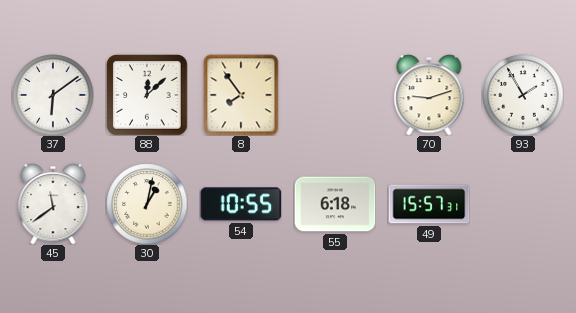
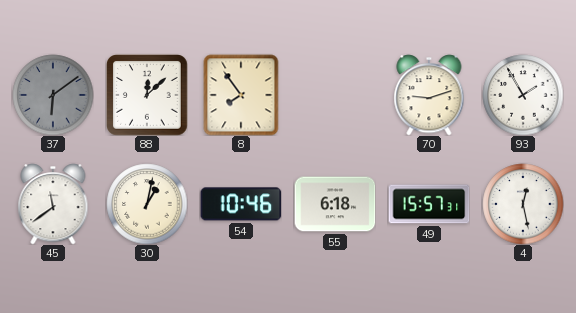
37 dial: white -> grey
54: 10:55 -> 10:46
4: none -> 12:28
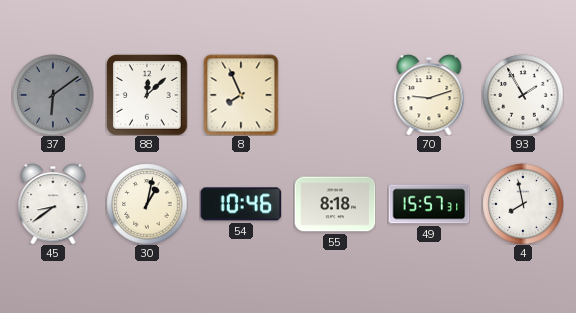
8: 7:54 -> 7:56
45: 11:39 -> 8:39
55: 6:18 -> 8:18
4: 12:28 -> 7:58
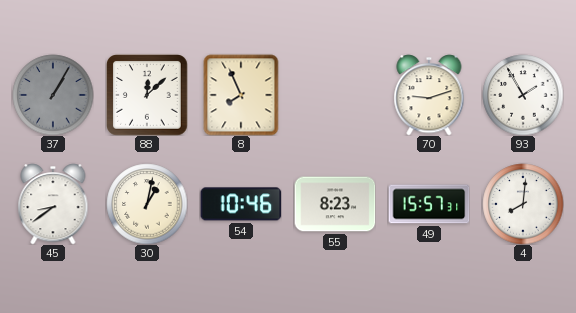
37: 6:09 -> 1:05
55: 8:18 -> 8:23
4: 7:58 -> 8:01
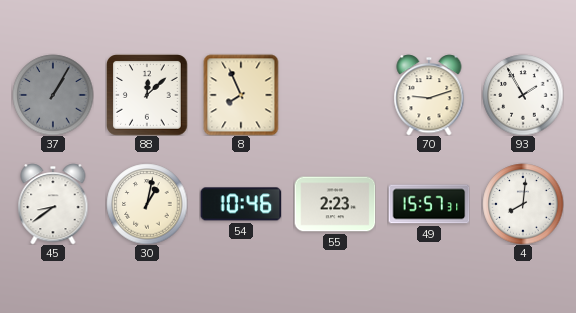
55: 8:23 -> 2:23
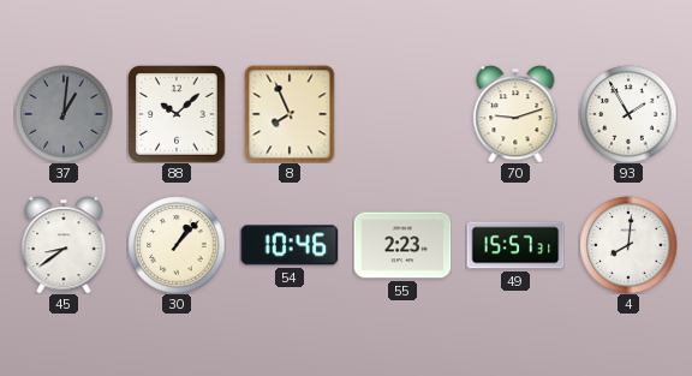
37: 1:05 -> 1:01
88: 12:08 -> 10:08
30: 1:02 -> 1:07
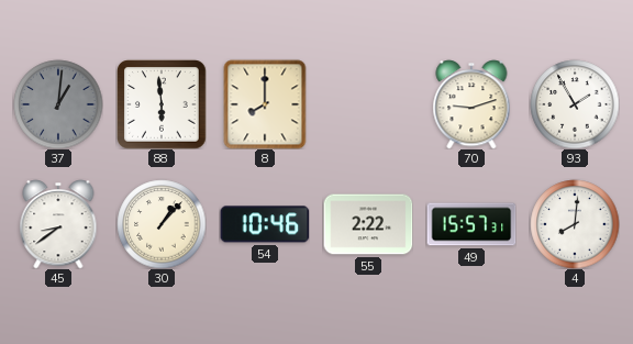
88: 10:08 -> 5:59
8: 7:56 -> 8:00
55: 2:23 -> 2:22
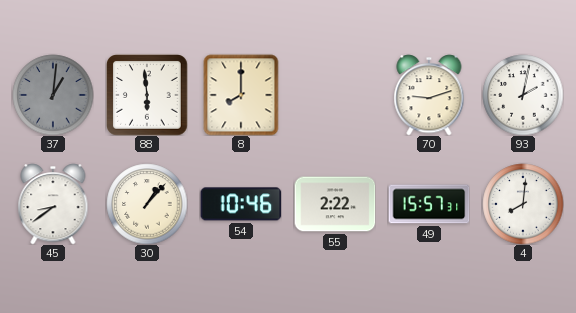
93: 1:55 -> 2:02
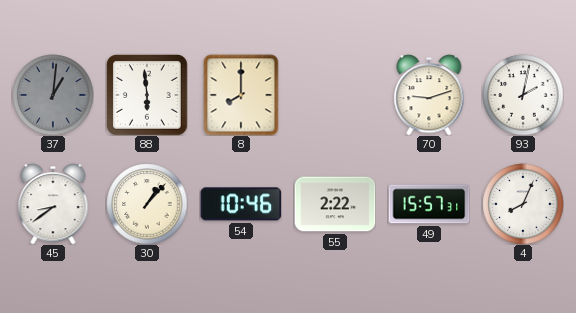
4: 8:01 -> 8:04
